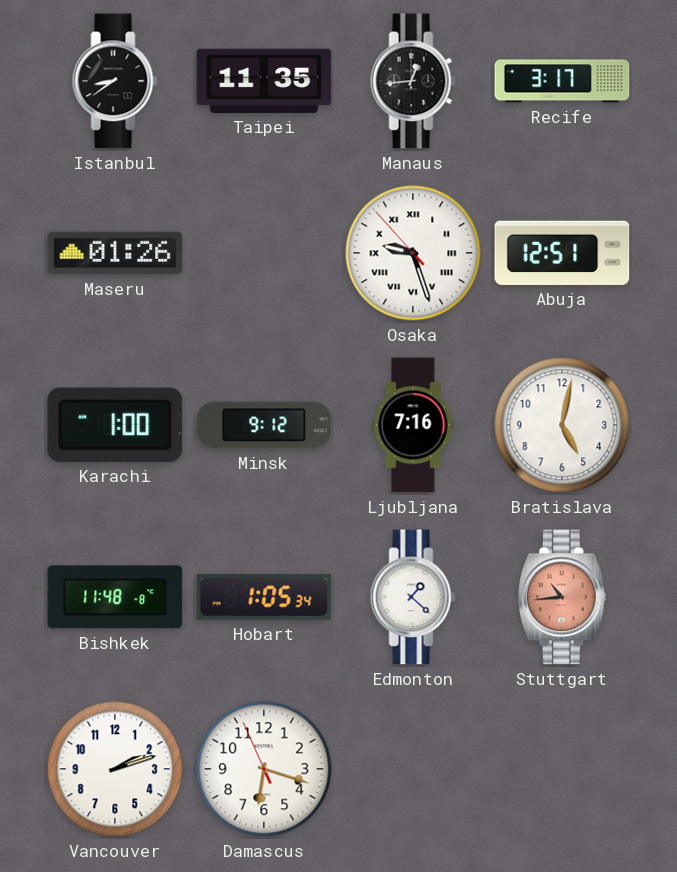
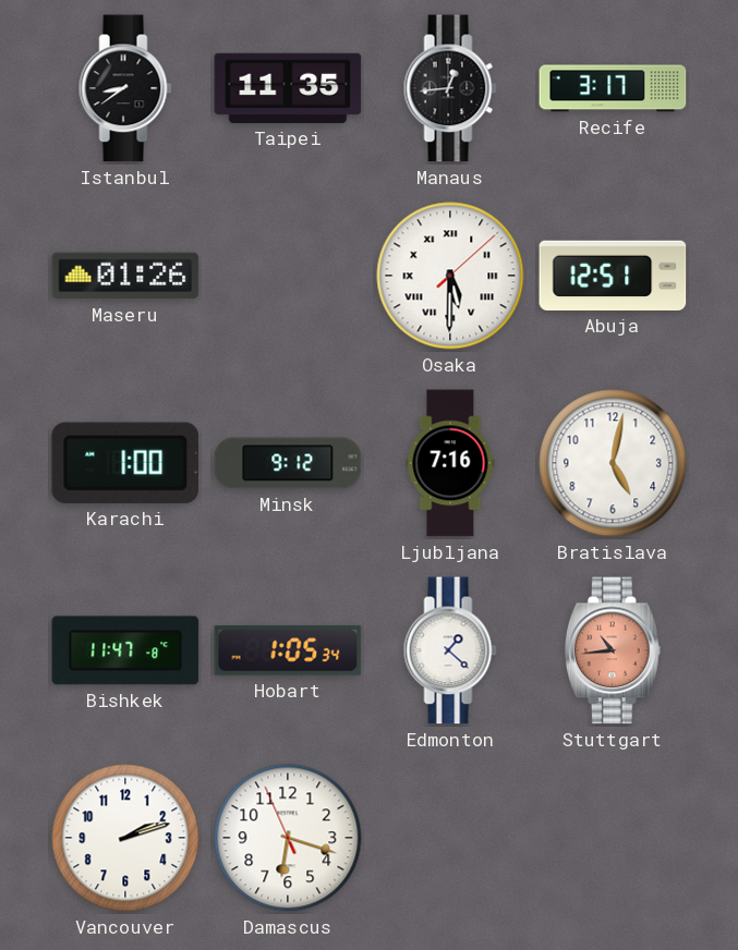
Osaka: 9:26 -> 5:30
Bishkek: 11:48 -> 11:47
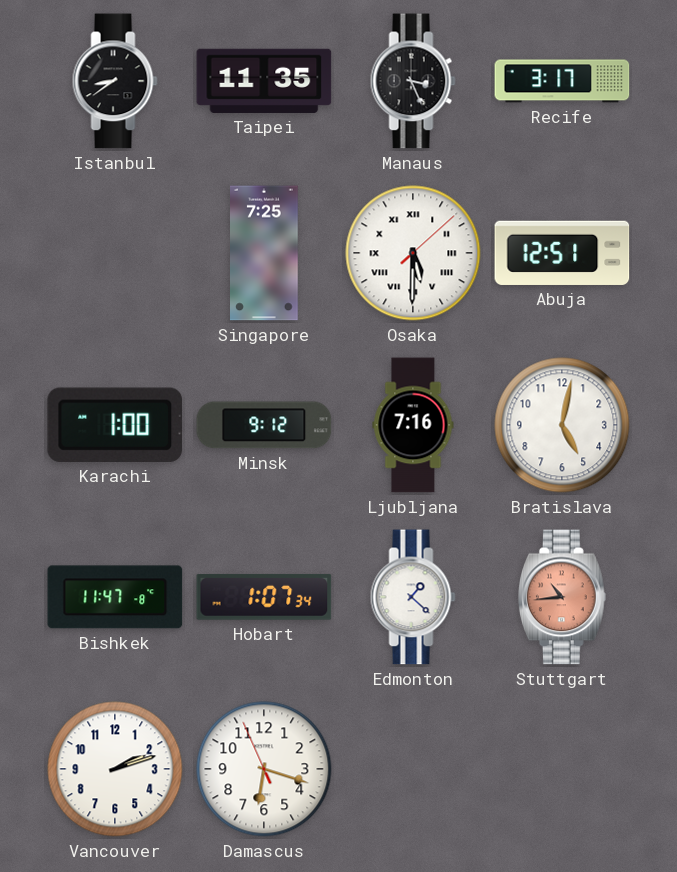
Manaus: 12:44 -> 3:26
Maseru: 01:26 -> none
Singapore: none -> 7:25
Hobart: 1:05 -> 1:07
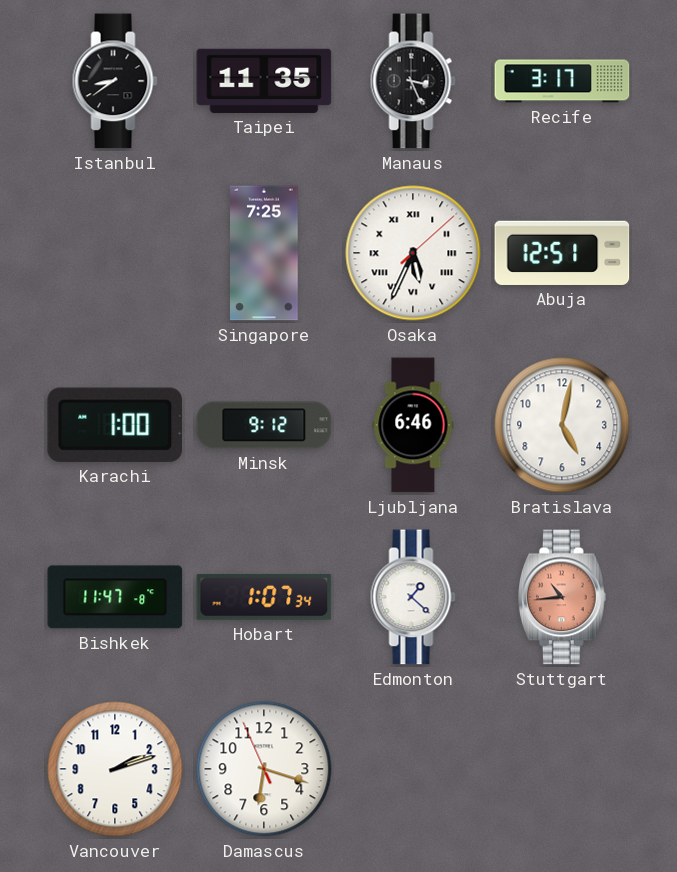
Osaka: 5:30 -> 5:34
Ljubljana: 7:16 -> 6:46
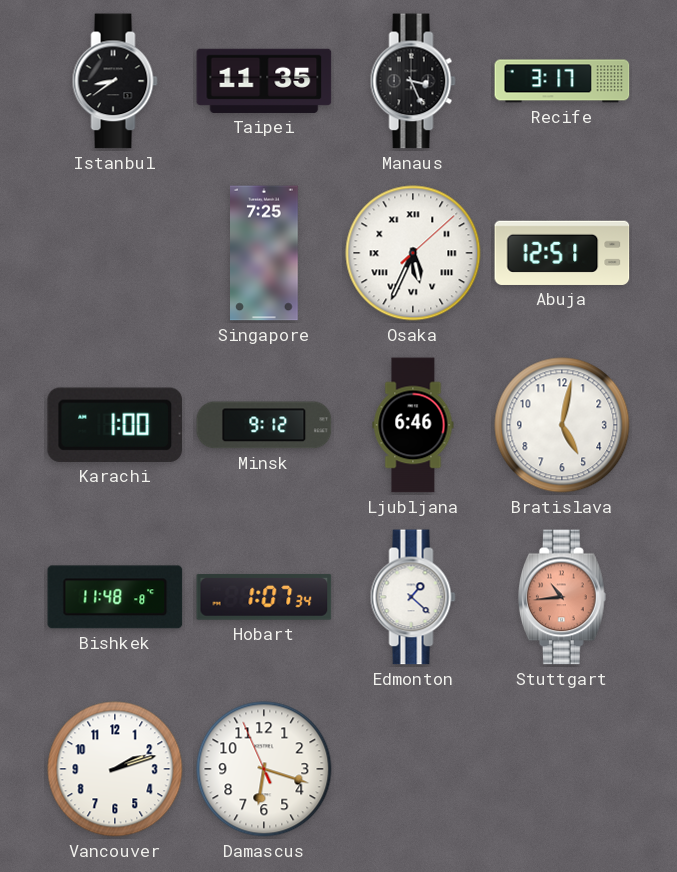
Bishkek: 11:47 -> 11:48
